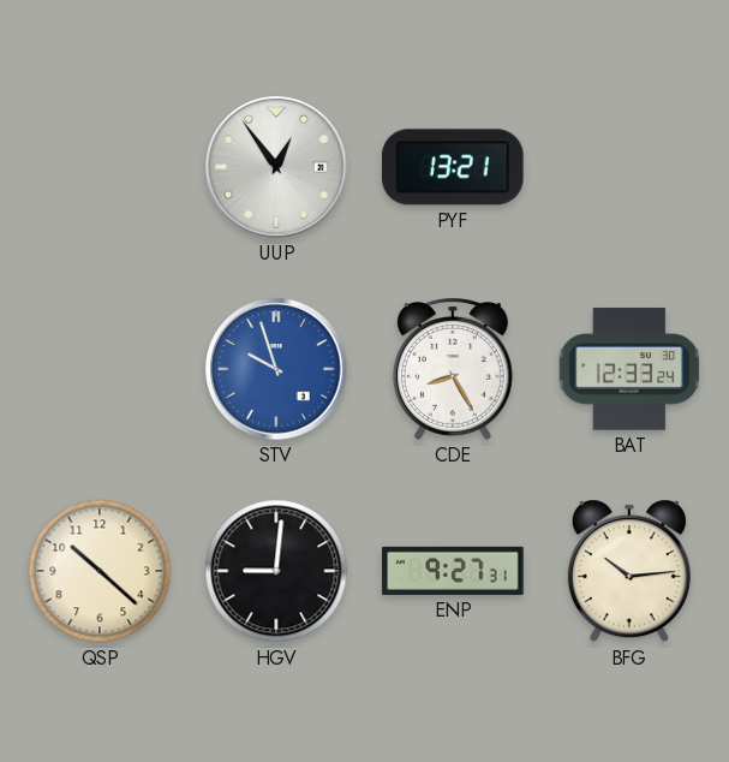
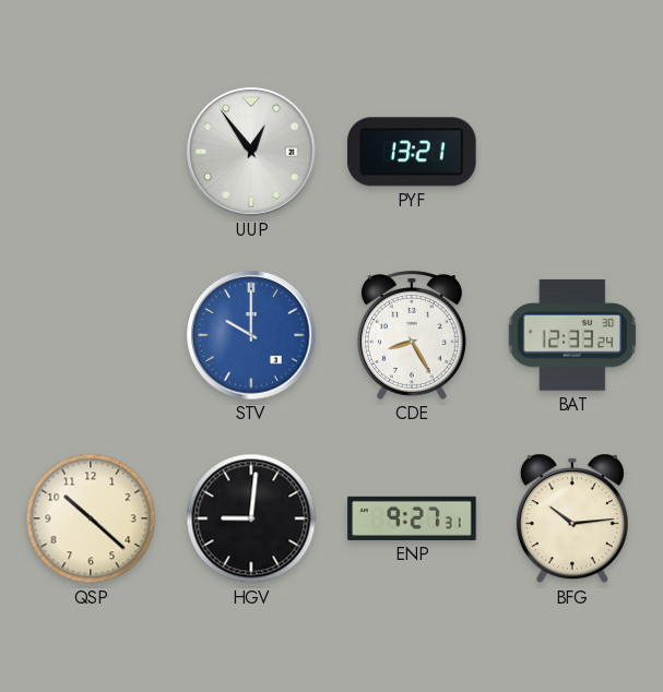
STV: 9:57 -> 10:00
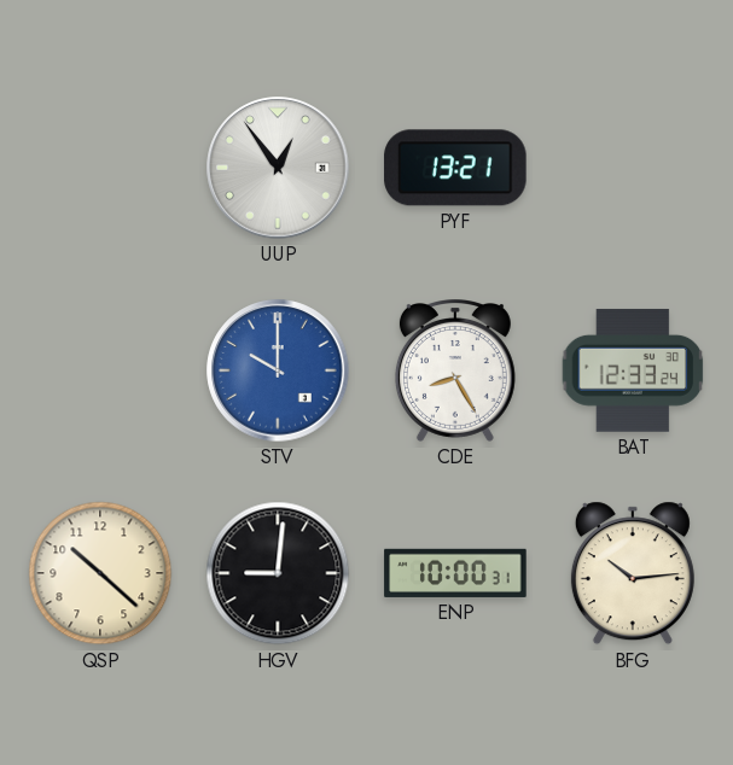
ENP: 9:27 -> 10:00
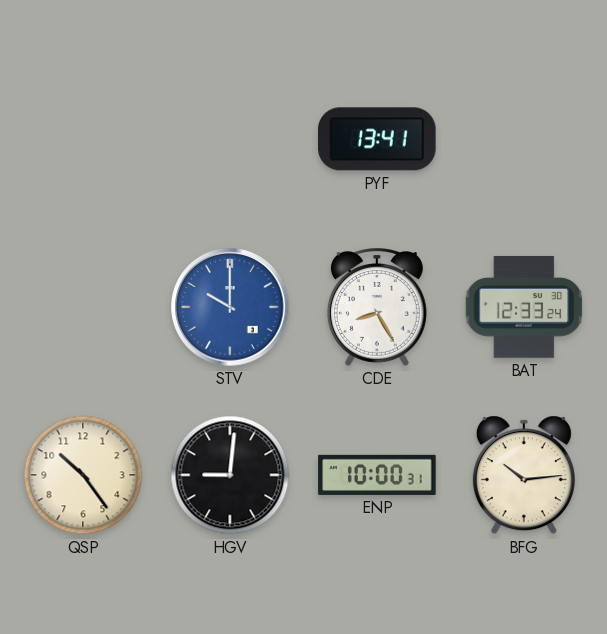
UUP: 12:54 -> none
PYF: 13:21 -> 13:41
QSP: 10:22 -> 10:24
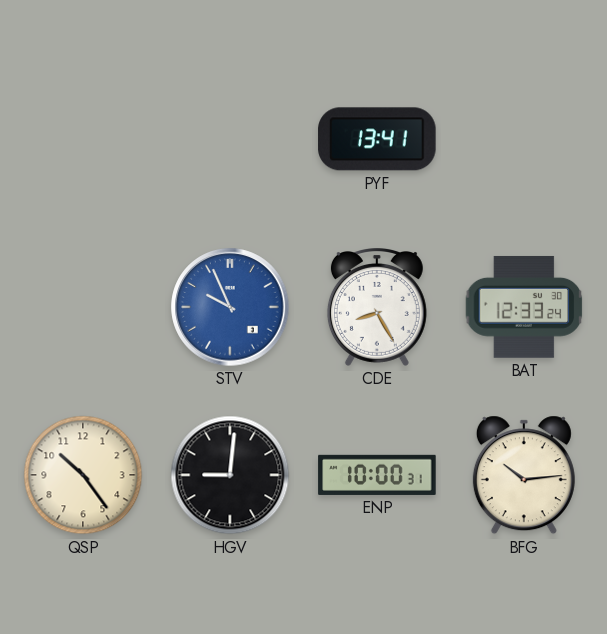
STV: 10:00 -> 9:56
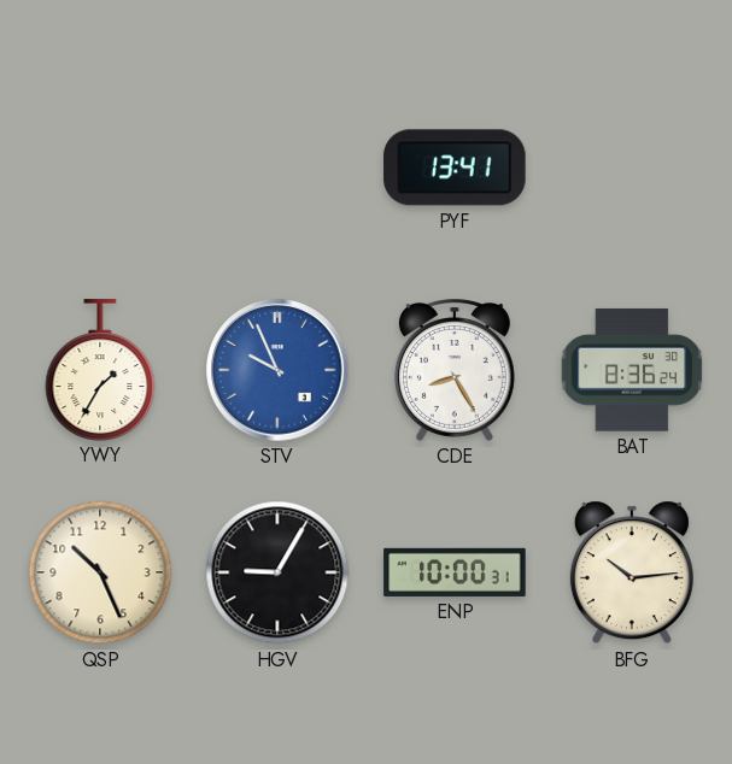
YWY: none -> 1:35
BAT: 12:33 -> 8:36
QSP: 10:24 -> 10:26
HGV: 9:01 -> 9:05
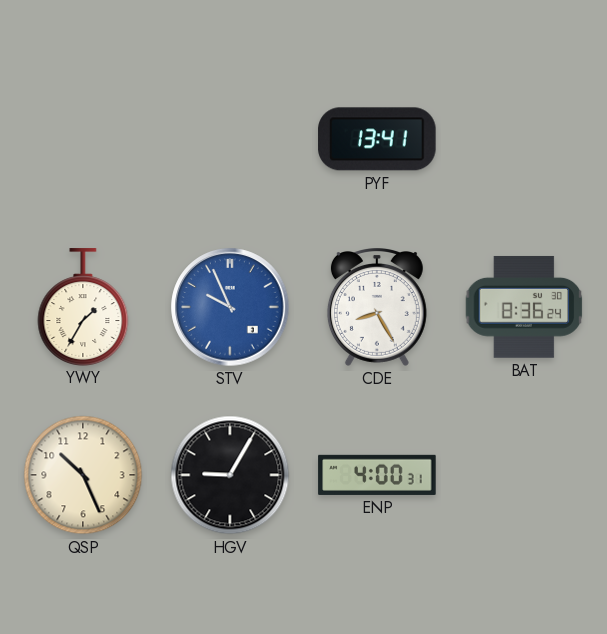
ENP: 10:00 -> 4:00
BFG: 10:14 -> none
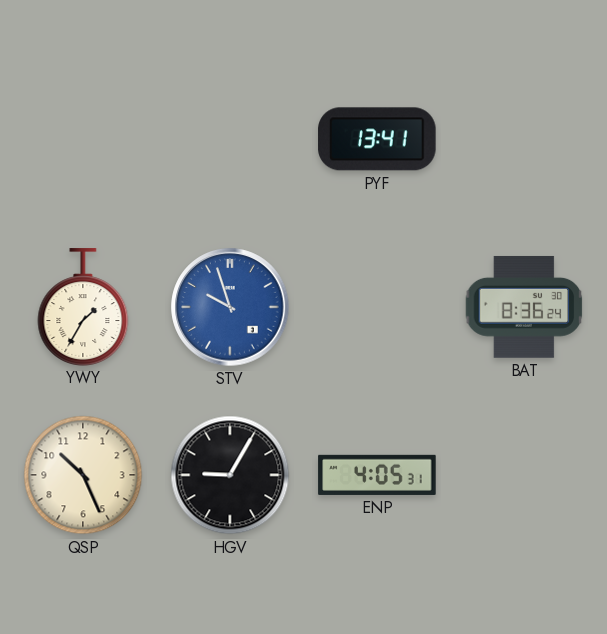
STV: 9:56 -> 9:57
CDE: 8:25 -> none
ENP: 4:00 -> 4:05
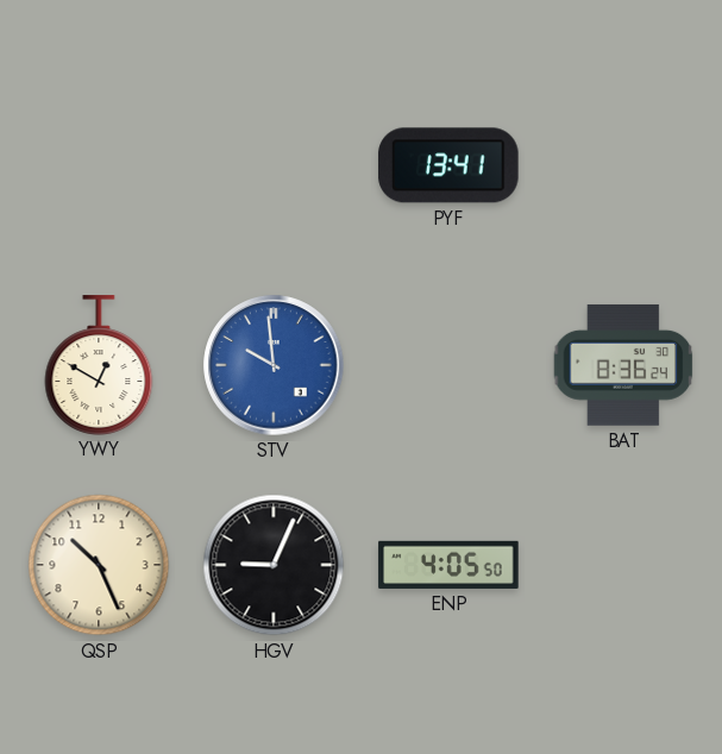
YWY: 1:35 -> 12:50
STV: 9:57 -> 9:59
HGV: 9:05 -> 9:04
ENP: 4:05:31 -> 4:05:50
